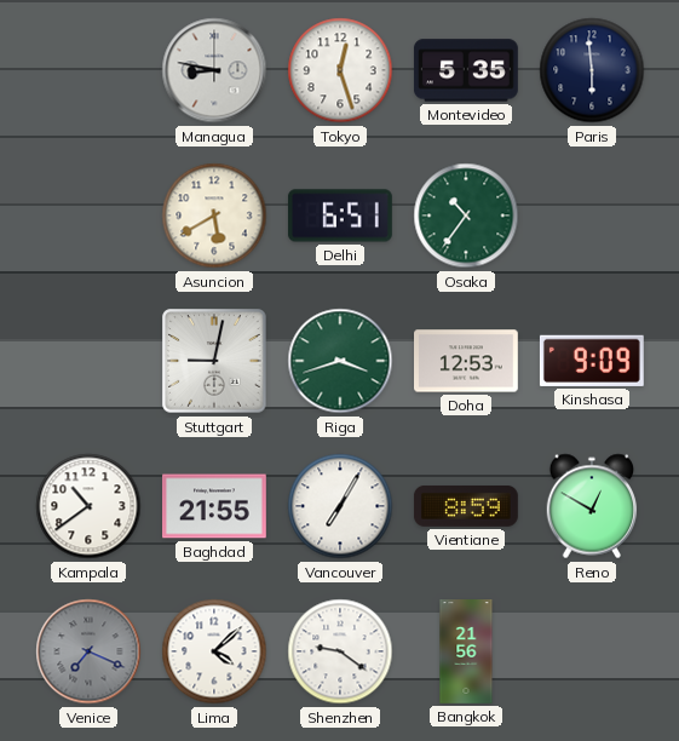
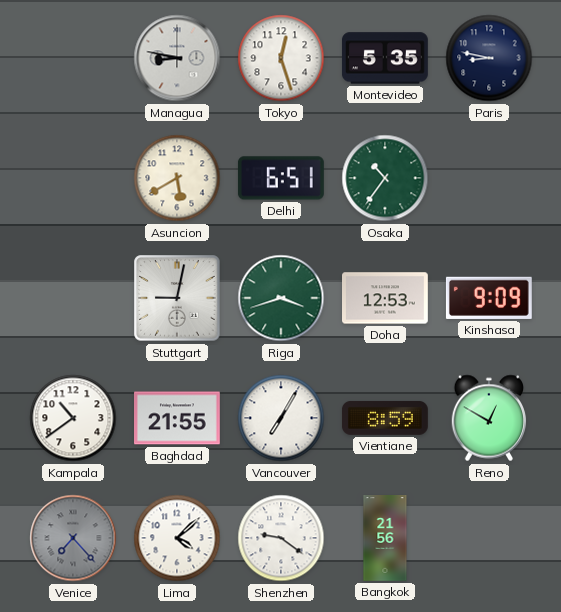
Paris: 5:59 -> 8:47
Venice: 7:19 -> 7:23
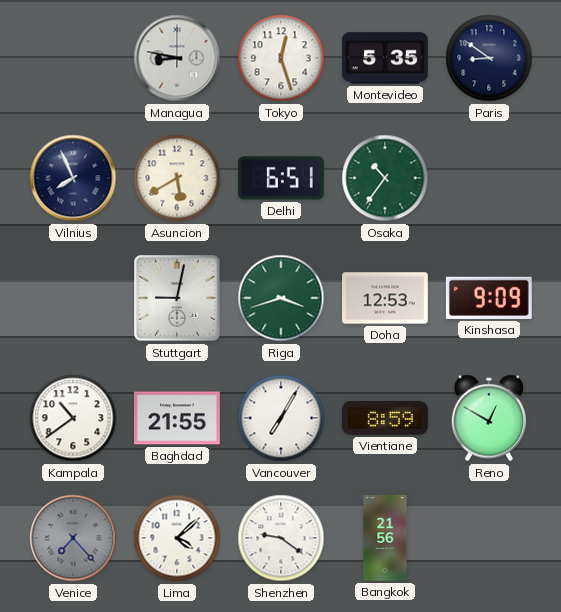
Paris: 8:47 -> 8:51
Vilnius: none -> 7:56
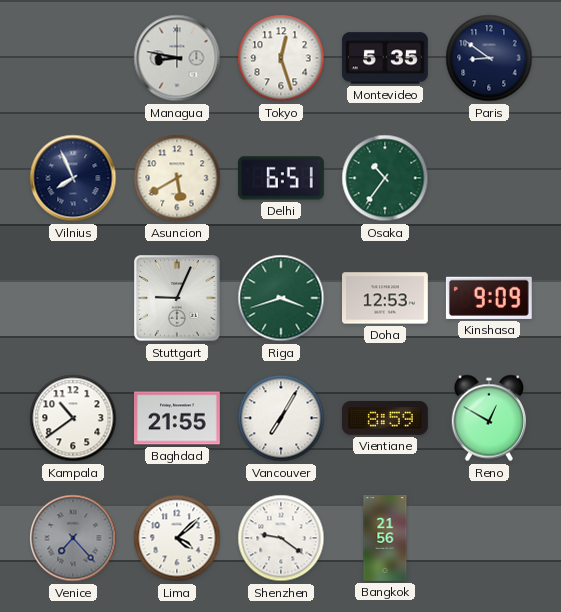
Stuttgart: 9:02 -> 9:04
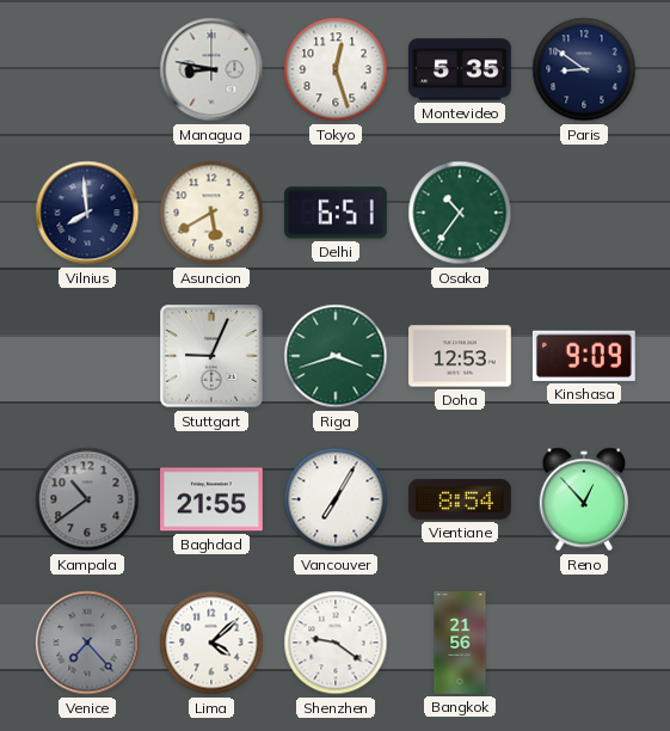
Vilnius: 7:56 -> 7:59
Kampala dial: white -> grey
Vientiane: 8:59 -> 8:54
Reno: 12:50 -> 12:53
